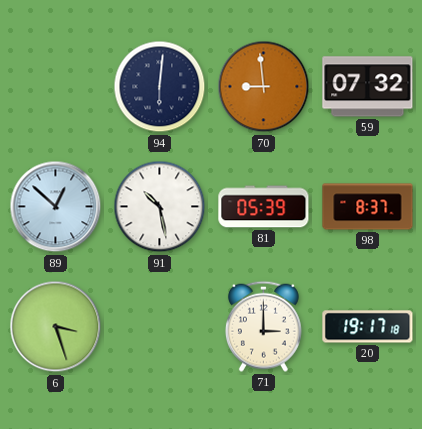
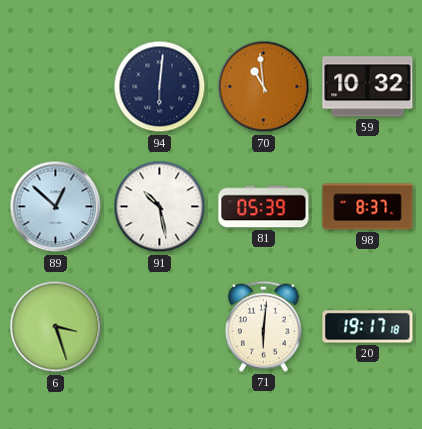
70: 8:59 -> 10:59
59: 07:32 -> 10:32
71: 3:00 -> 6:01
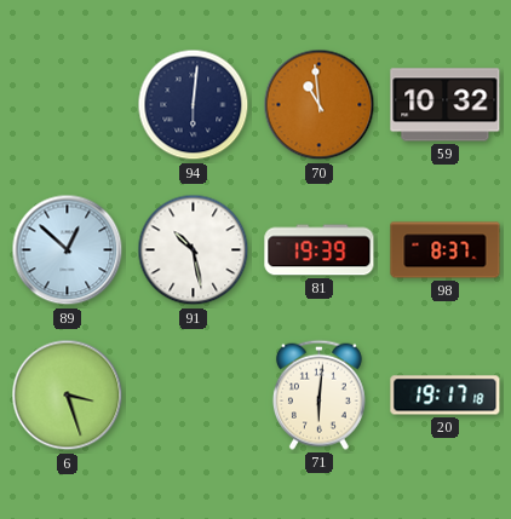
81: 05:39 -> 19:39
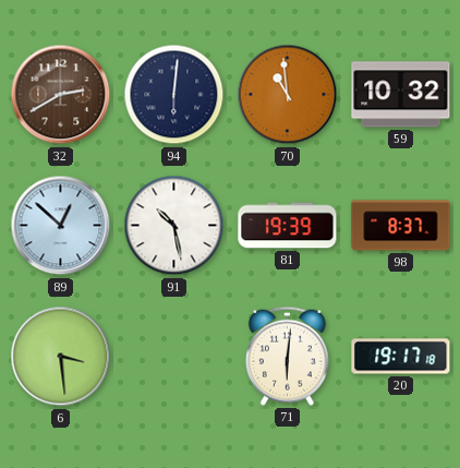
32: none -> 2:40
6: 3:27 -> 3:29
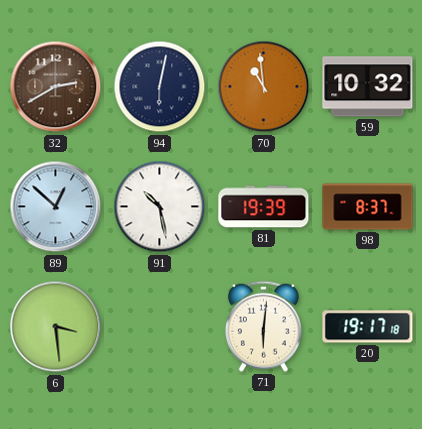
94: 6:01 -> 6:02
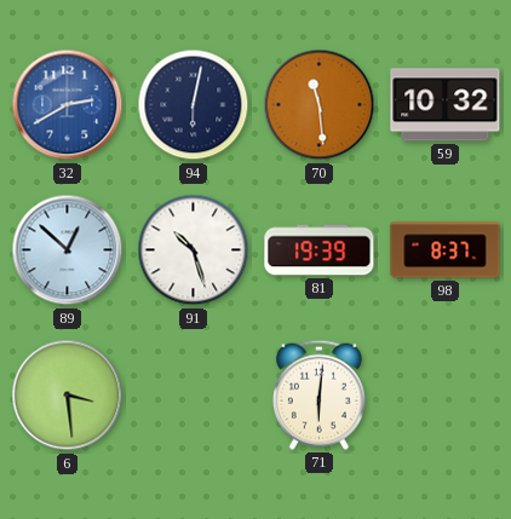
32 dial: brown -> blue
70: 10:59 -> 11:29
91: 10:28 -> 10:27
20: 19:17 -> none
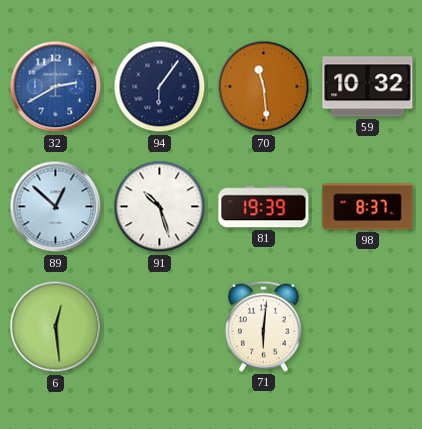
94: 6:02 -> 6:06
6: 3:29 -> 12:29
